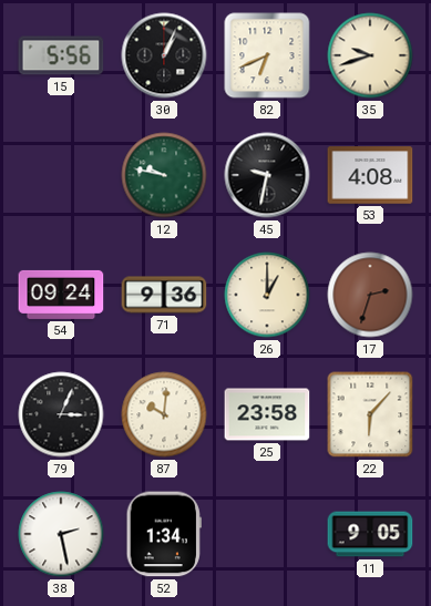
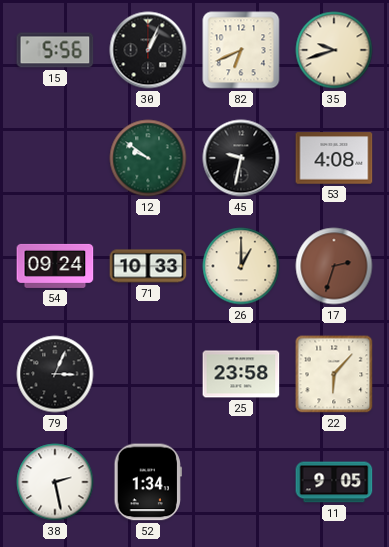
12: 9:47 -> 9:51
71: 9:36 -> 10:33
87: 10:01 -> none
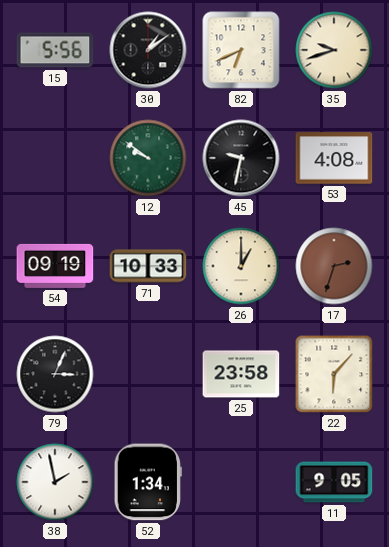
30: 1:04 -> 1:09
54: 09:24 -> 09:19
38: 2:28 -> 1:58
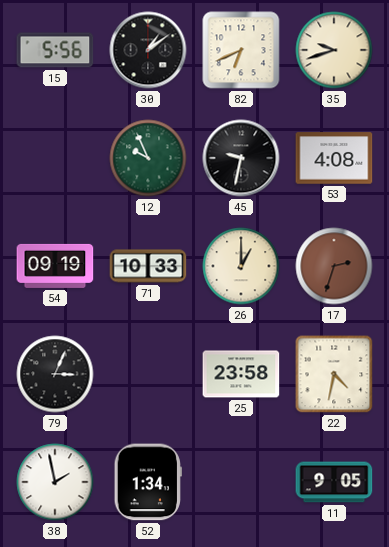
12: 9:51 -> 9:56
22: 6:07 -> 4:32
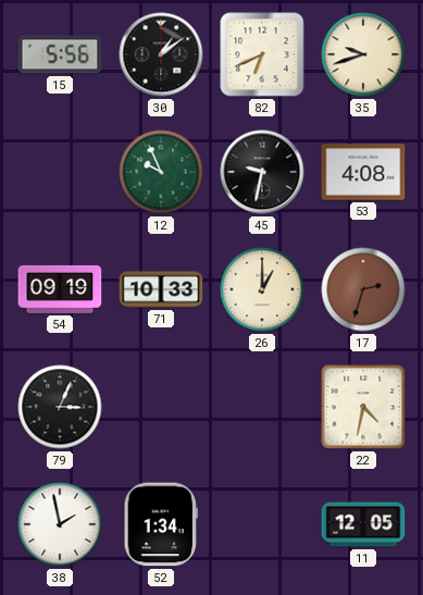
25: 23:58 -> none
11: 9:05 -> 12:05
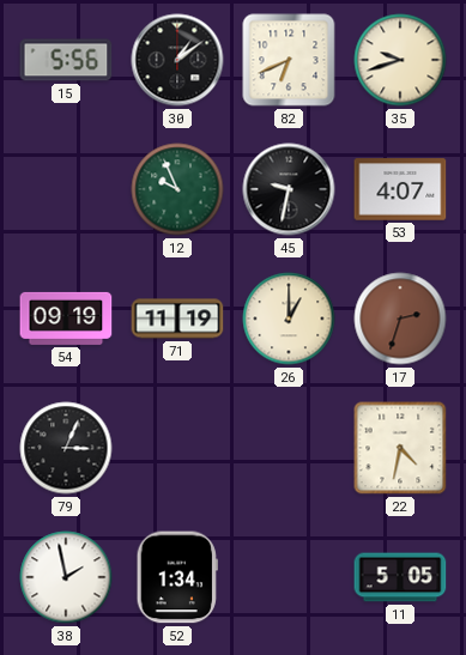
53: 4:08 -> 4:07
71: 10:33 -> 11:19
11: 12:05 -> 5:05
